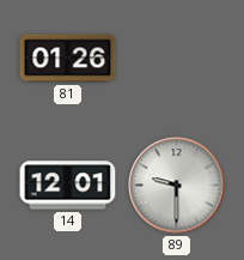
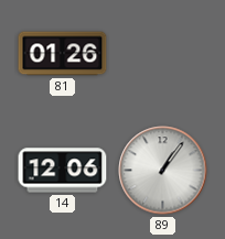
14: 12:01 -> 12:06
89: 9:30 -> 1:06
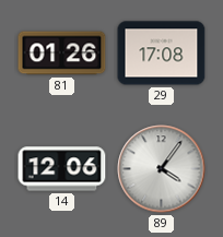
29: none -> 17:08
89: 1:06 -> 4:06
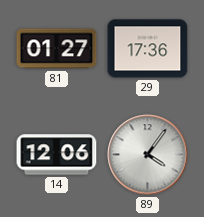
81: 01:26 -> 01:27
29: 17:08 -> 17:36
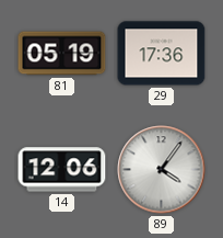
81: 01:27 -> 05:19
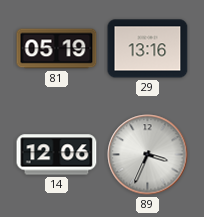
29: 17:36 -> 13:16
89: 4:06 -> 3:34
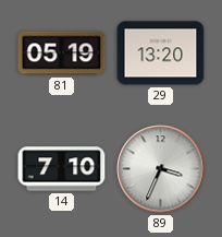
29: 13:16 -> 13:20
14: 12:06 -> 7:10
